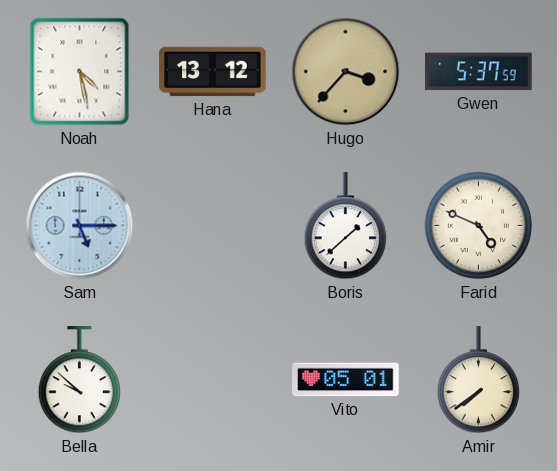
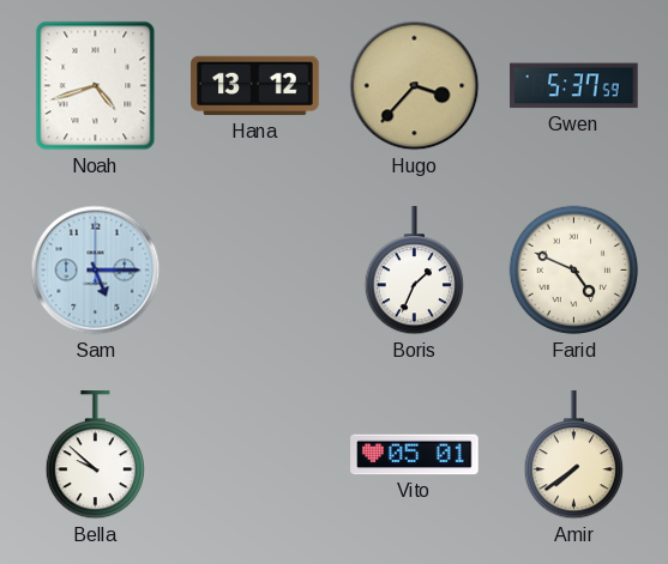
Noah: 4:28 -> 4:42
Boris: 1:38 -> 1:34
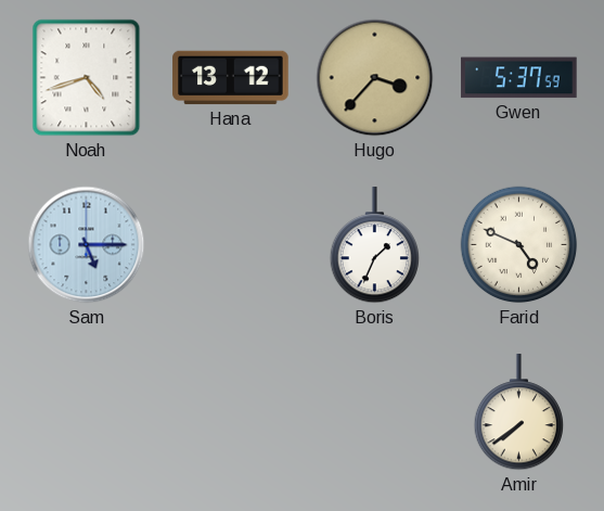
Bella: 9:52 -> none
Vito: 05:01 -> none
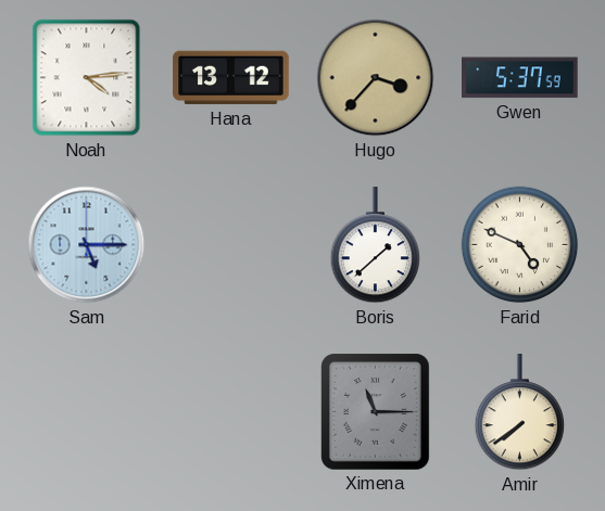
Noah: 4:42 -> 4:14
Boris: 1:34 -> 1:38
Ximena: none -> 11:15
